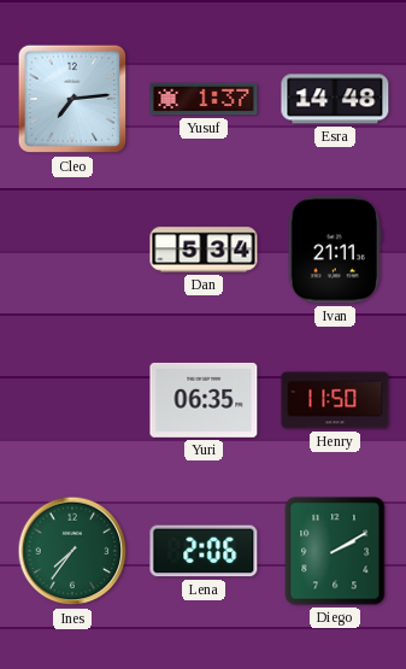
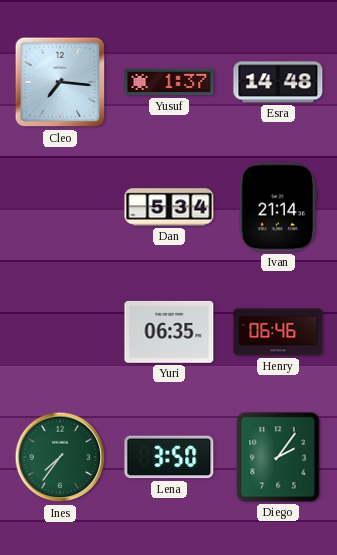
Cleo: 7:14 -> 7:16
Ivan: 21:11 -> 21:14
Henry: 11:50 -> 06:46
Lena: 2:06 -> 3:50
Diego: 2:10 -> 2:06
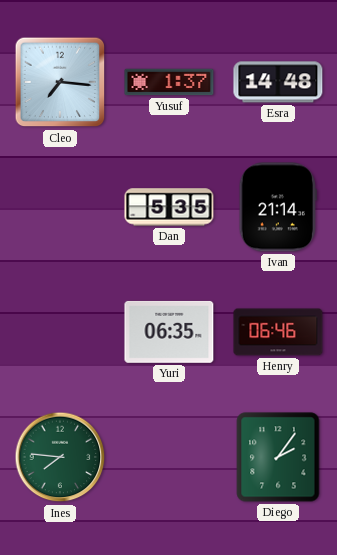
Dan: 5:34 -> 5:35
Ines: 7:36 -> 7:46
Lena: 3:50 -> none
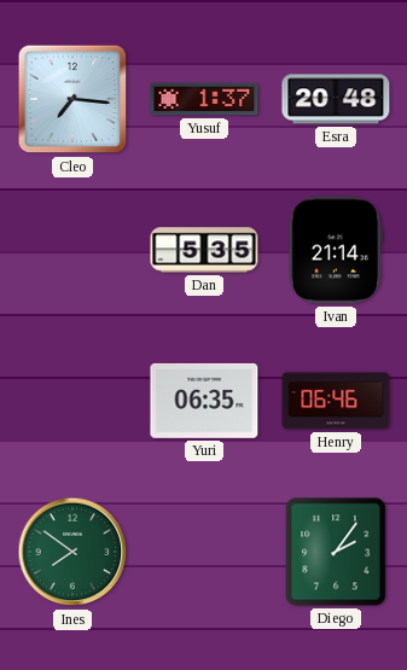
Esra: 14:48 -> 20:48
Ines: 7:46 -> 7:51
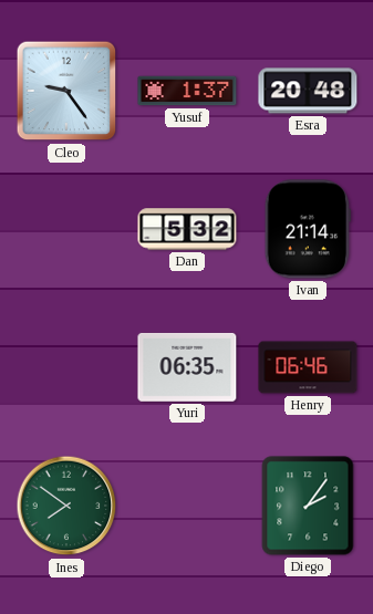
Cleo: 7:16 -> 9:24
Dan: 5:35 -> 5:32
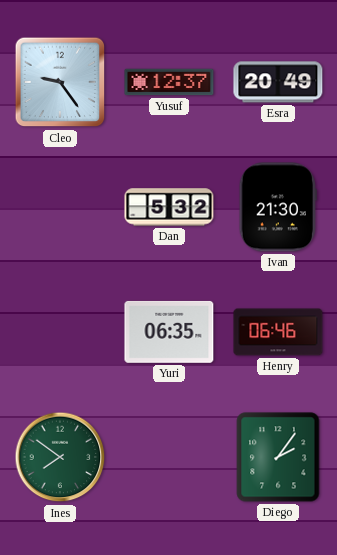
Yusuf: 1:37 -> 12:37
Esra: 20:48 -> 20:49
Ivan: 21:14 -> 21:30
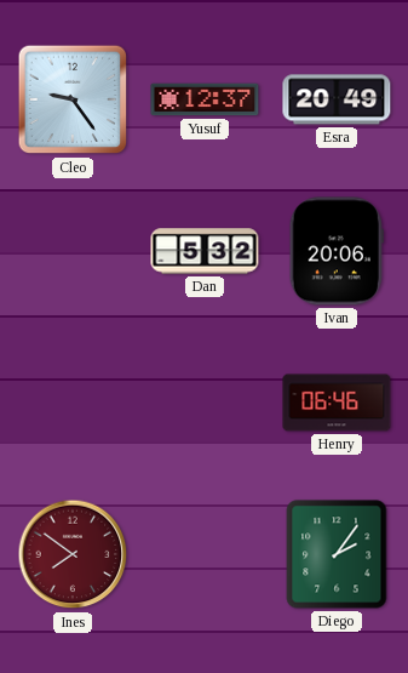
Ivan: 21:30 -> 20:06
Yuri: 06:35 -> none
Ines dial: green -> burgundy
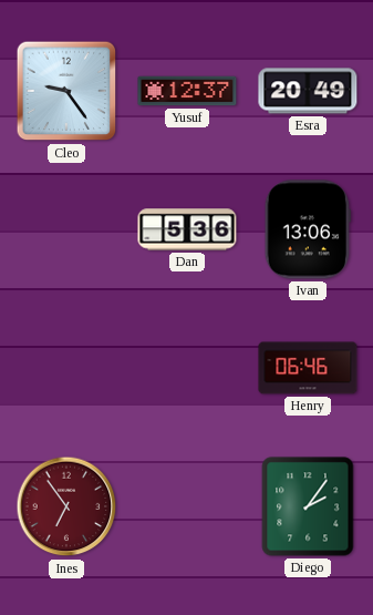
Dan: 5:32 -> 5:36
Ivan: 20:06 -> 13:06
Ines: 7:51 -> 6:54
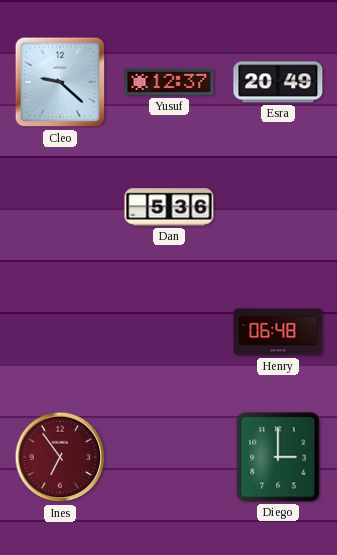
Cleo: 9:24 -> 9:22
Ivan: 13:06 -> none
Henry: 06:46 -> 06:48
Diego: 2:06 -> 3:00
